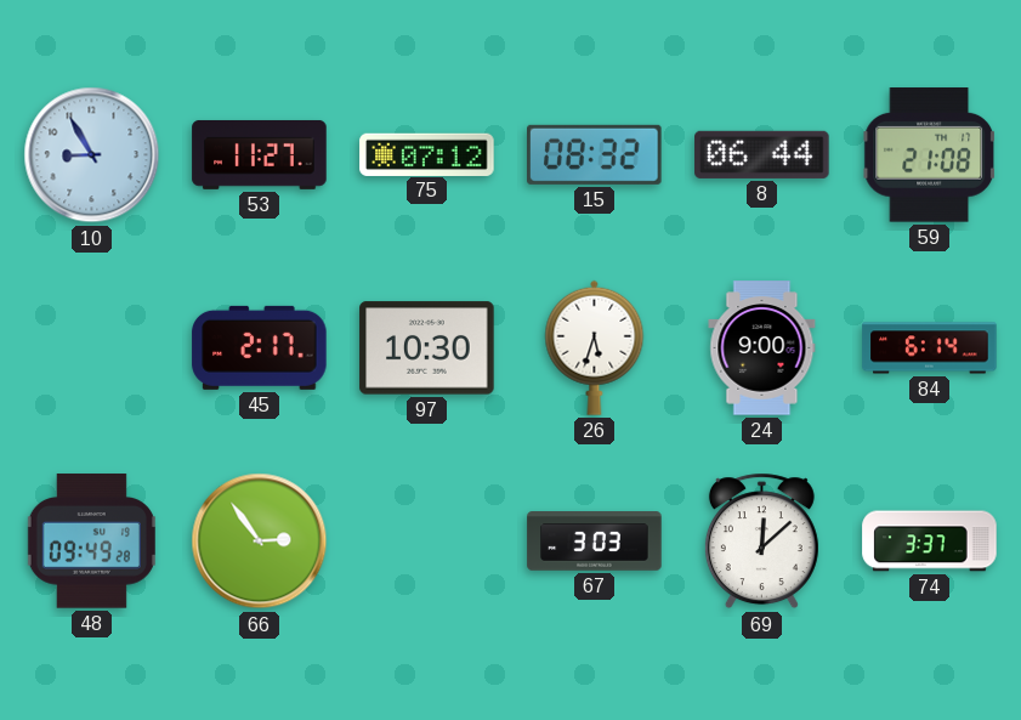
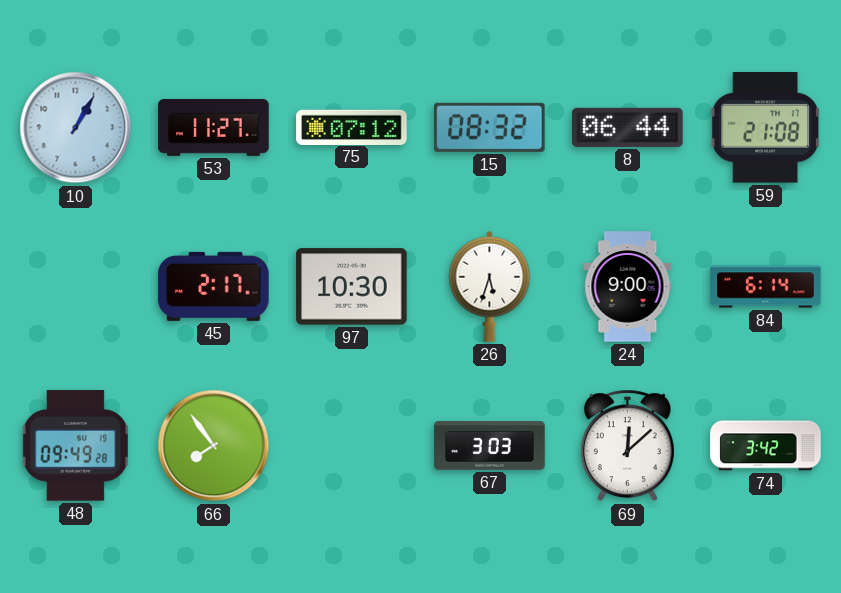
10: 8:55 -> 1:05
66: 2:54 -> 7:54
74: 3:37 -> 3:42
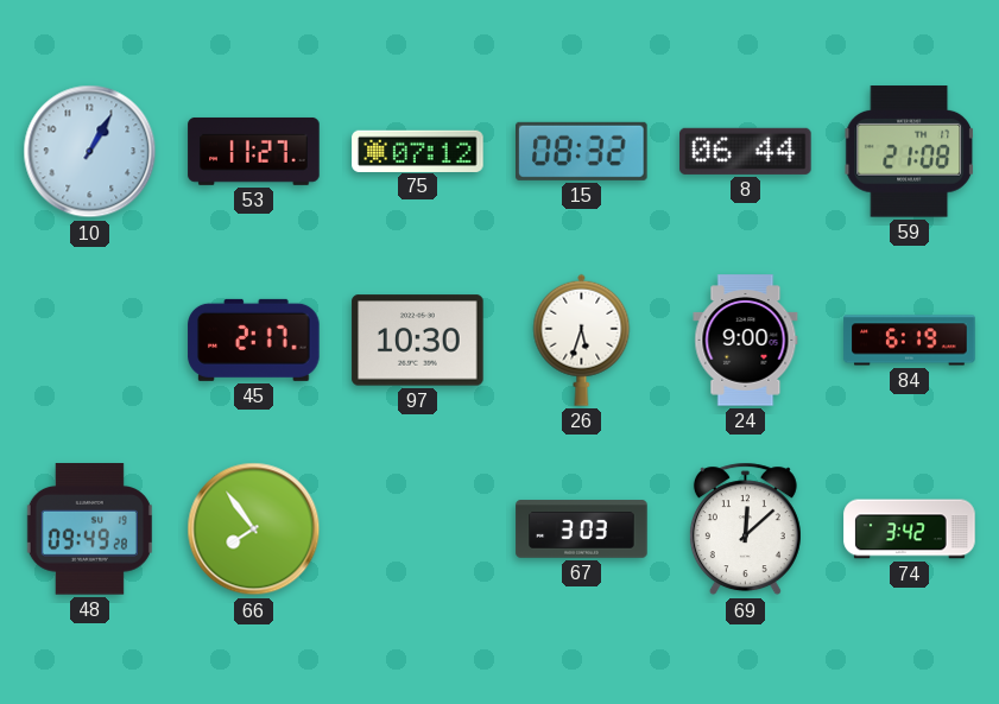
84: 6:14 -> 6:19
